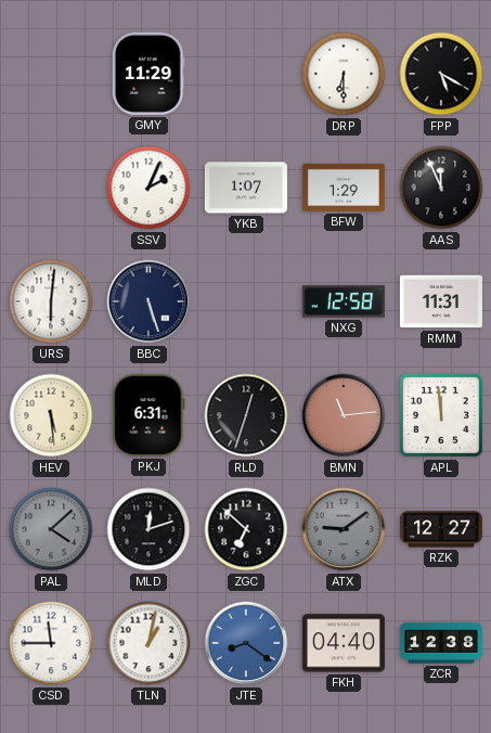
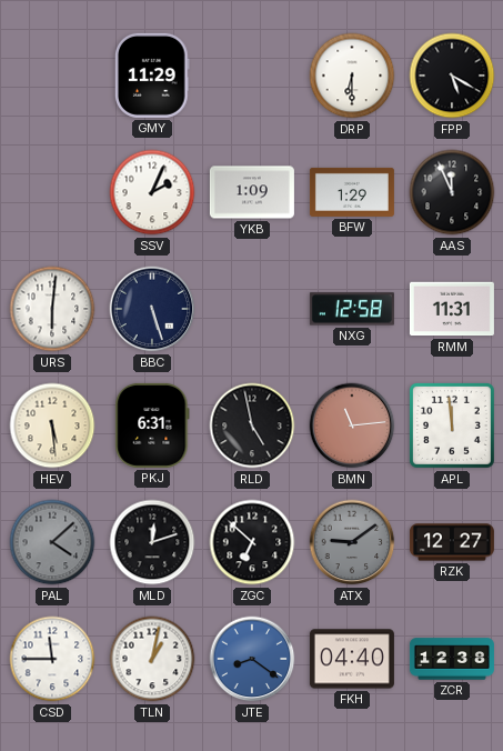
YKB: 1:07 -> 1:09
RLD: 12:33 -> 4:58
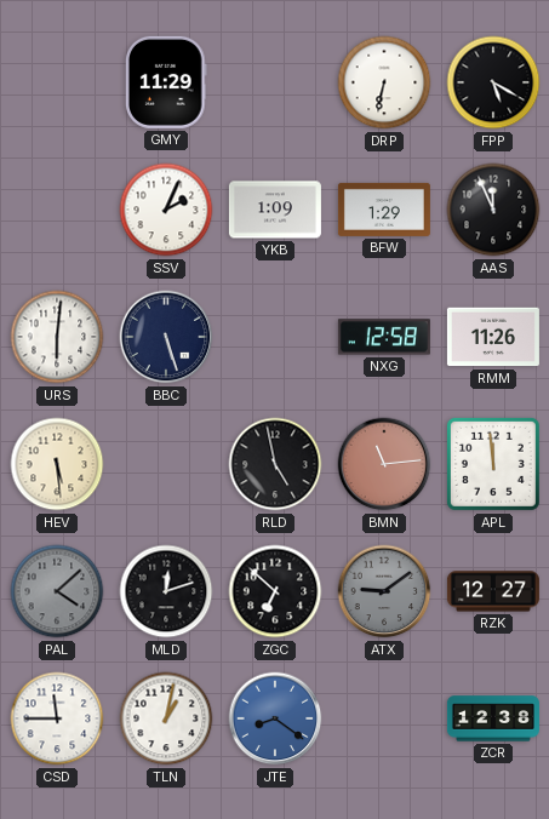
DRP: 6:30 -> 6:32
RMM: 11:31 -> 11:26
PKJ: 6:31 -> none
FKH: 04:40 -> none
